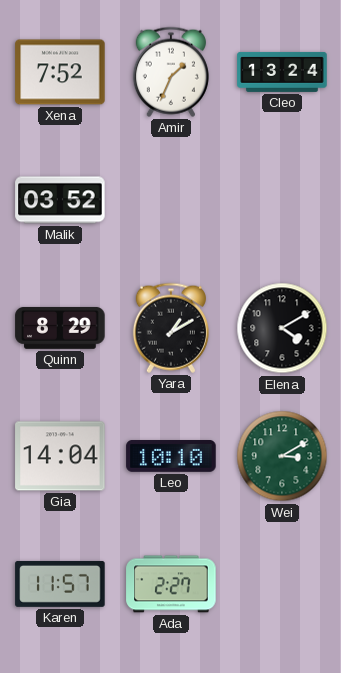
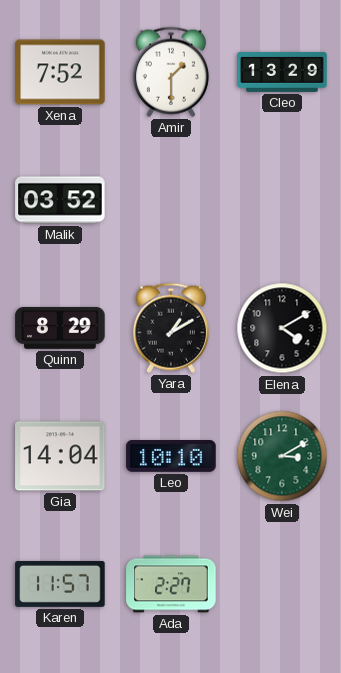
Amir: 1:34 -> 1:30
Cleo: 13:24 -> 13:29
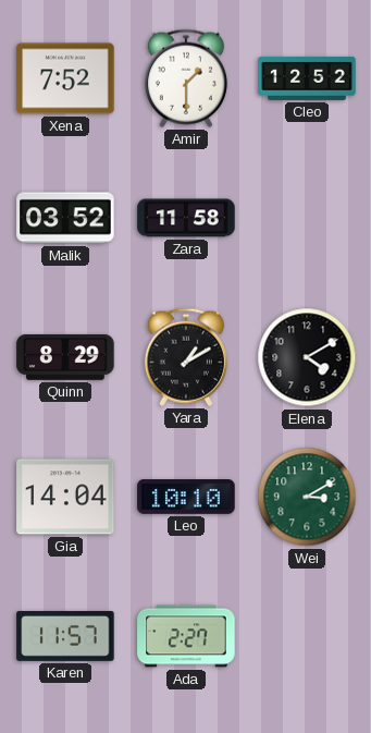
Cleo: 13:29 -> 12:52
Zara: none -> 11:58
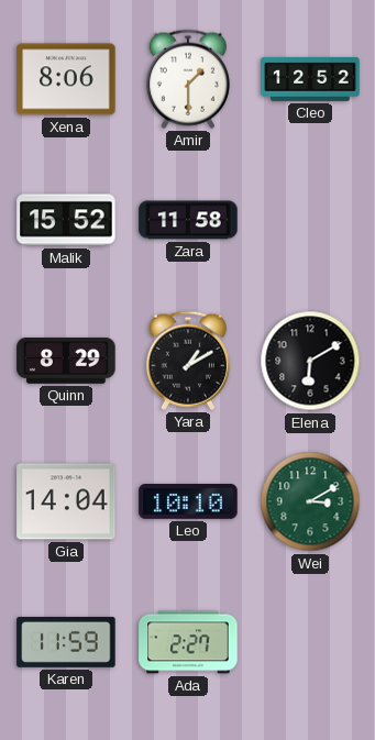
Xena: 7:52 -> 8:06
Malik: 03:52 -> 15:52
Elena: 4:10 -> 6:10
Karen: 11:57 -> 11:59
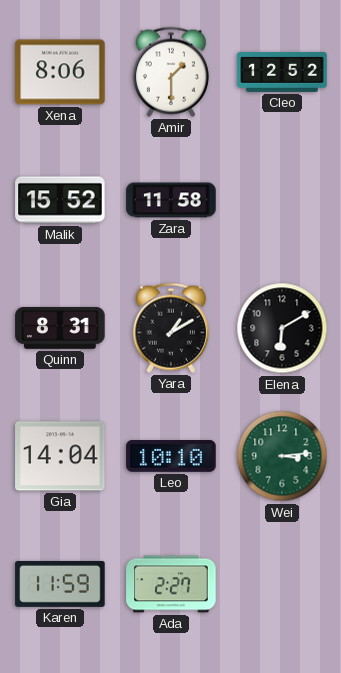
Quinn: 8:29 -> 8:31
Wei: 3:10 -> 3:14
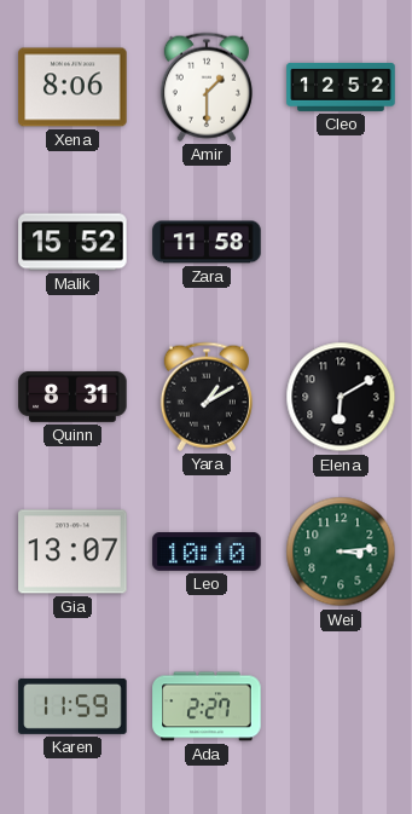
Gia: 14:04 -> 13:07
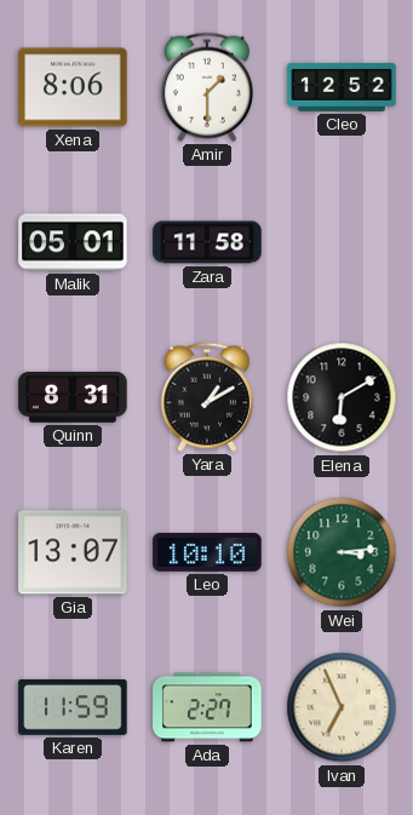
Malik: 15:52 -> 05:01
Ivan: none -> 6:56
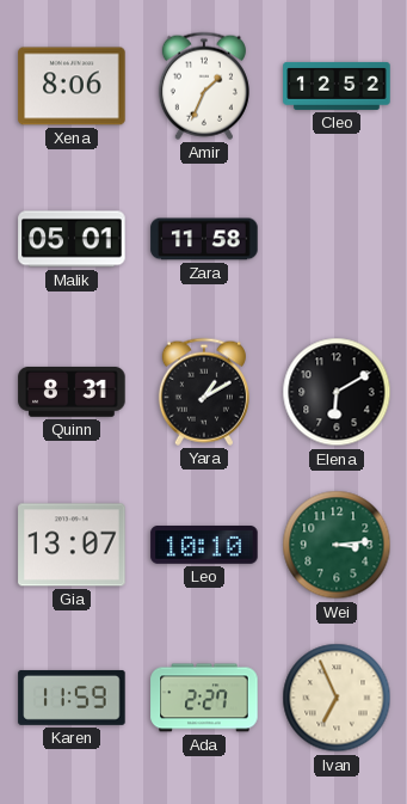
Amir: 1:30 -> 1:34
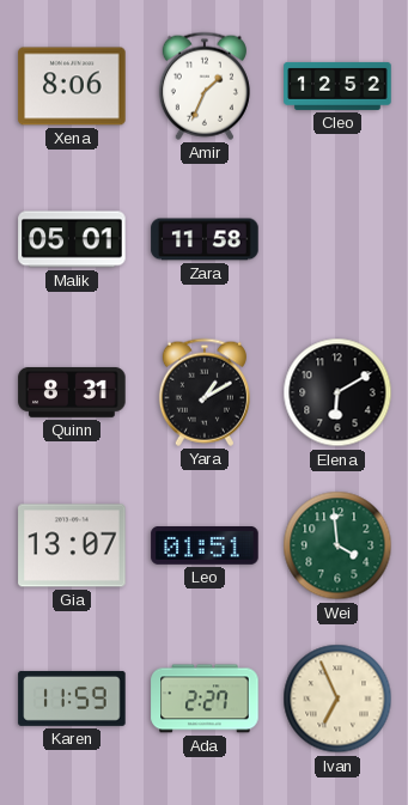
Leo: 10:10 -> 01:51
Wei: 3:14 -> 3:59
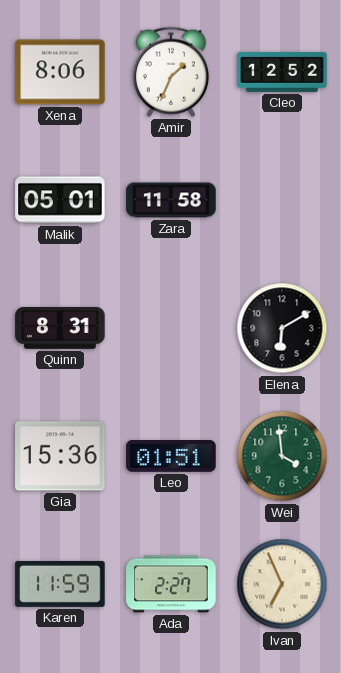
Yara: 1:10 -> none
Gia: 13:07 -> 15:36
